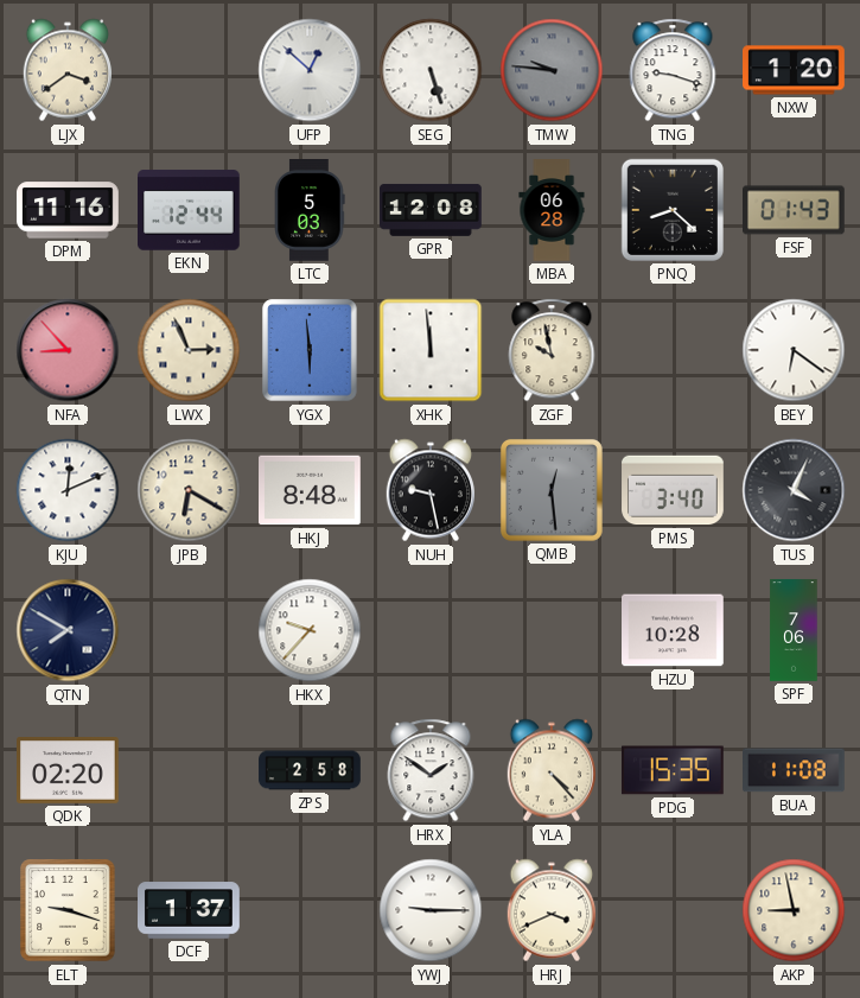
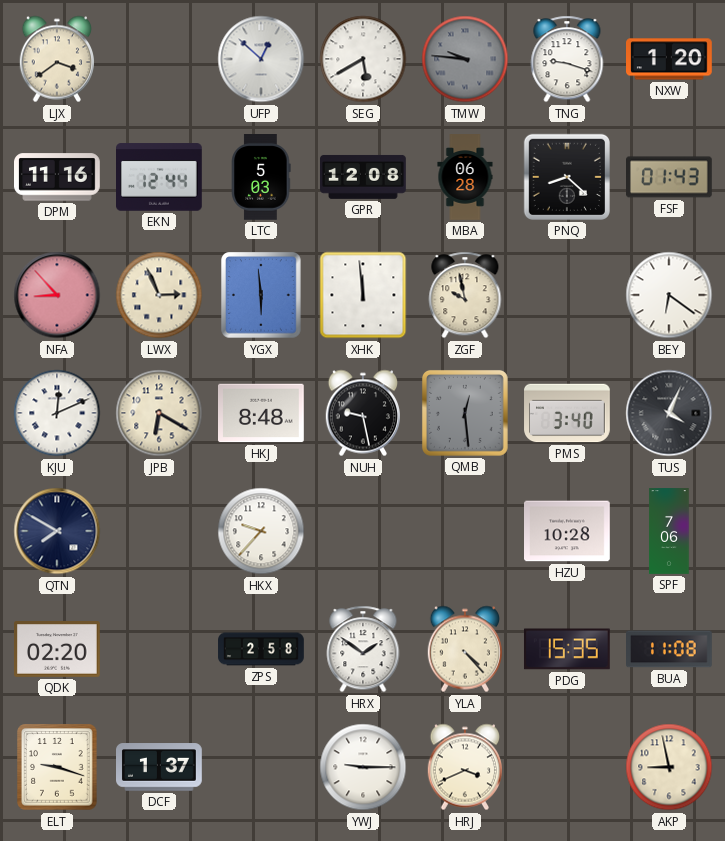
SEG: 5:27 -> 5:40
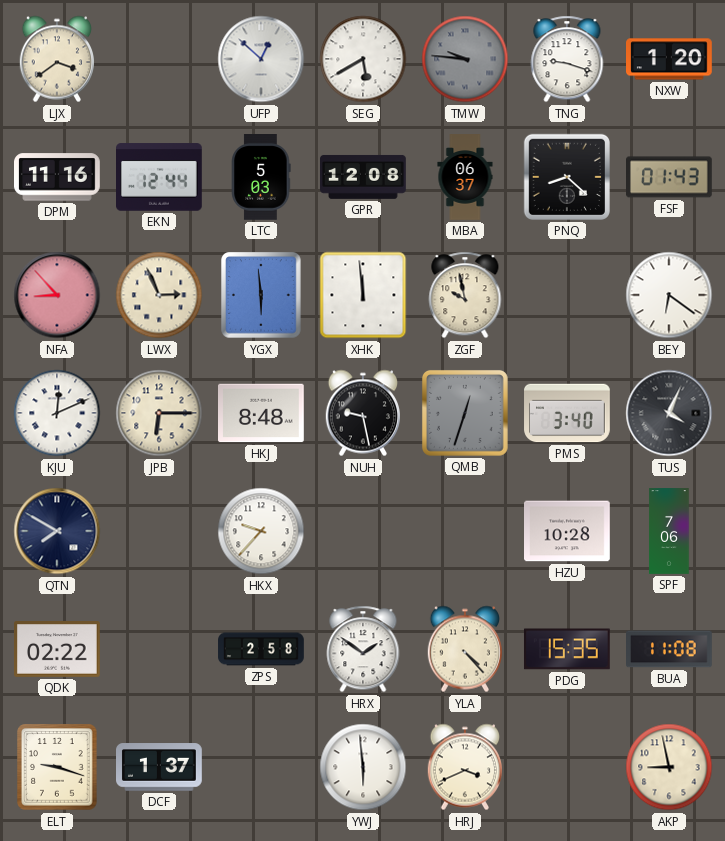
MBA: 06:28 -> 06:37
JPB: 6:20 -> 6:15
QMB: 12:29 -> 12:33
QDK: 02:20 -> 02:22
YWJ: 9:15 -> 5:59
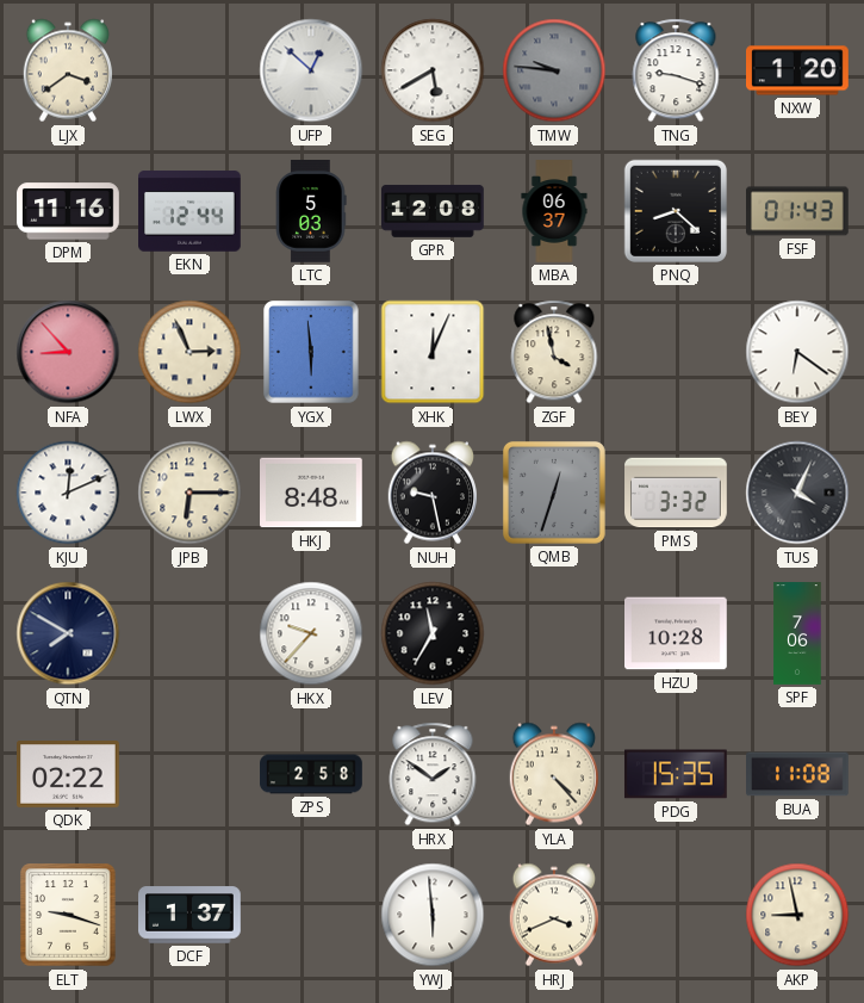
XHK: 11:59 -> 12:04
ZGF: 9:58 -> 3:58
PMS: 3:40 -> 3:32
LEV: none -> 11:35
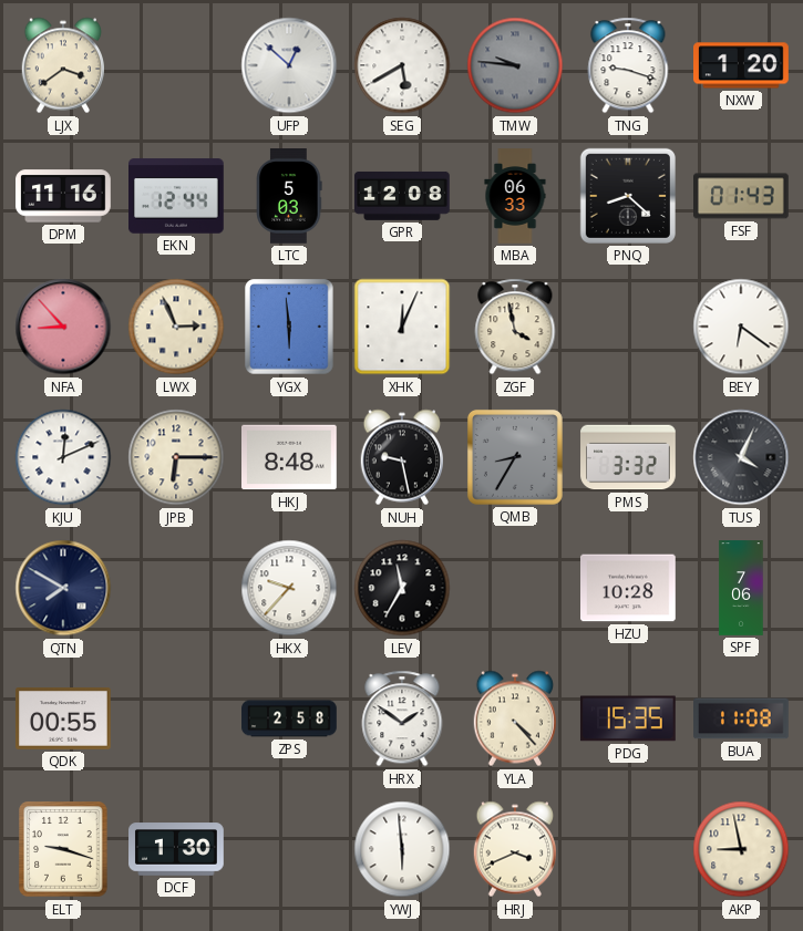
MBA: 06:37 -> 06:33
QMB: 12:33 -> 8:35
QDK: 02:22 -> 00:55
DCF: 1:37 -> 1:30
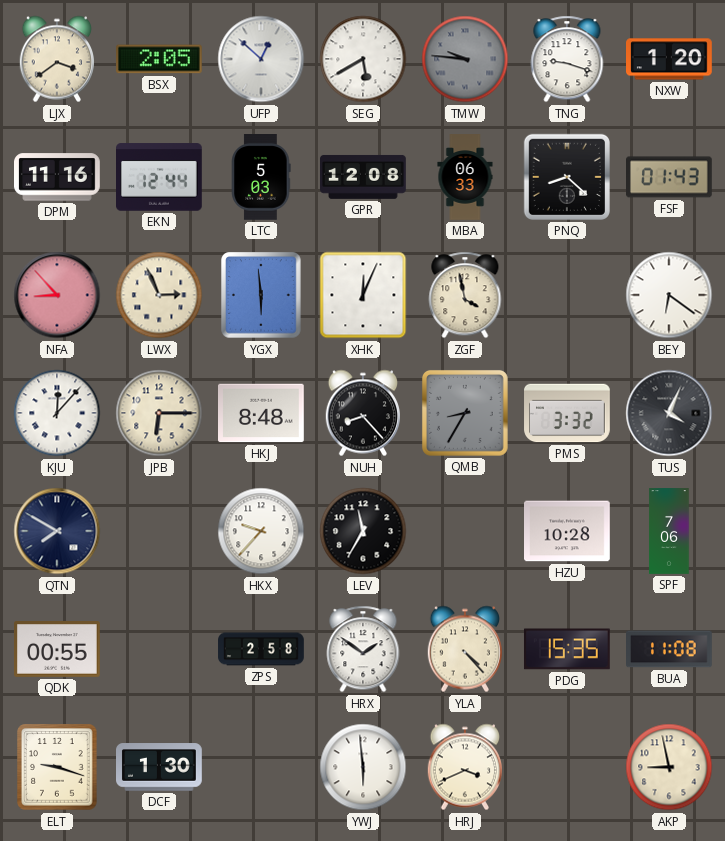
BSX: none -> 2:05
KJU: 12:11 -> 12:07
NUH: 9:28 -> 8:23
